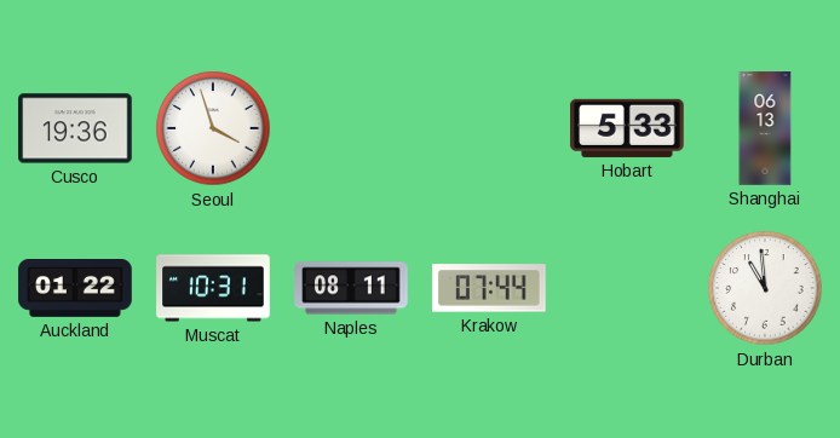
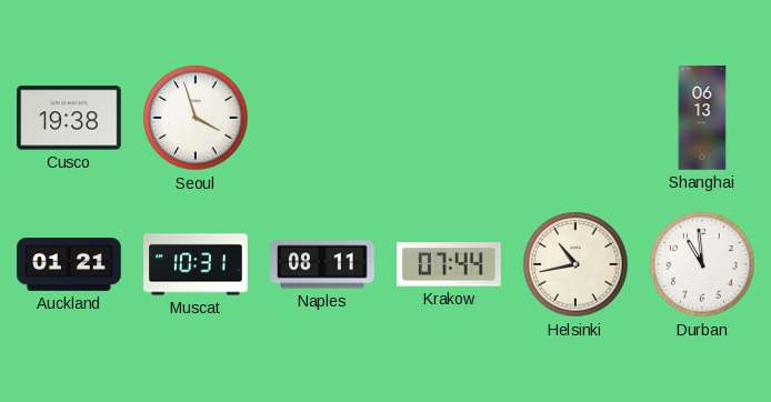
Cusco: 19:36 -> 19:38
Hobart: 5:33 -> none
Auckland: 01:22 -> 01:21
Helsinki: none -> 10:43
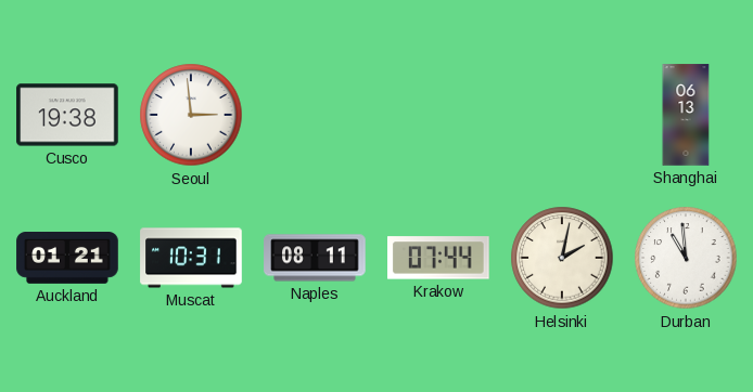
Seoul: 3:57 -> 2:59
Helsinki: 10:43 -> 2:02
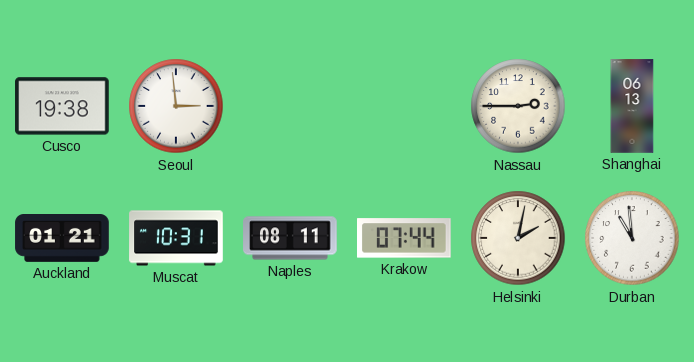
Nassau: none -> 2:45
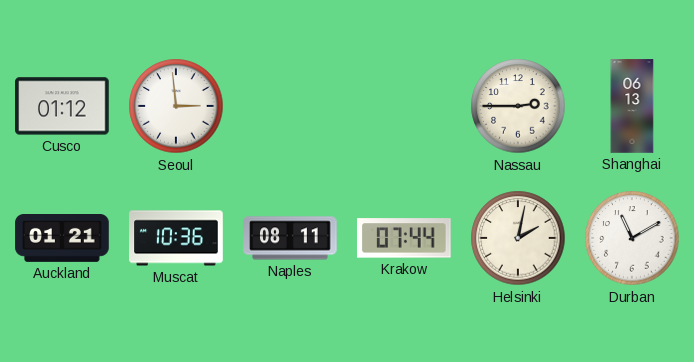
Cusco: 19:38 -> 01:12
Muscat: 10:31 -> 10:36
Durban: 10:59 -> 11:10
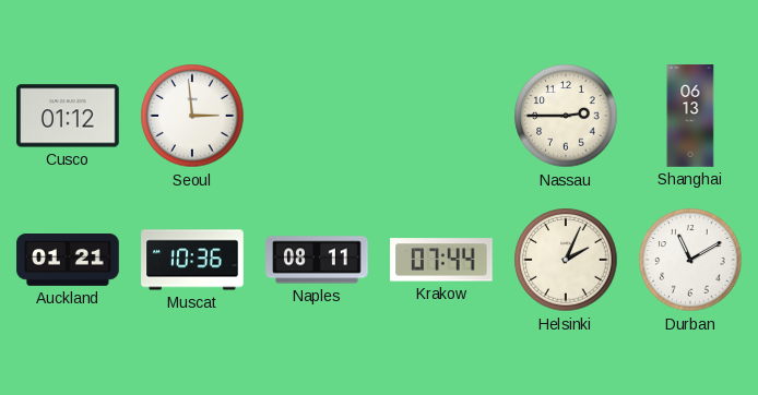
Helsinki: 2:02 -> 2:04
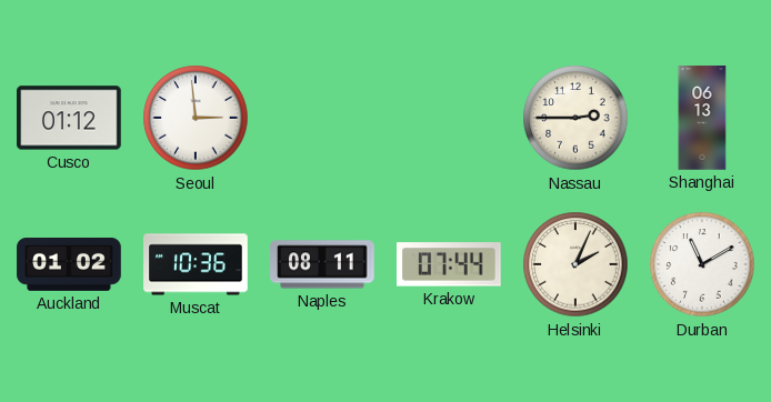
Auckland: 01:21 -> 01:02
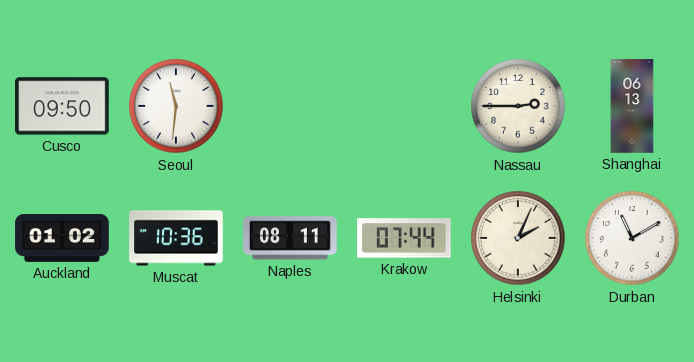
Cusco: 01:12 -> 09:50
Seoul: 2:59 -> 11:31
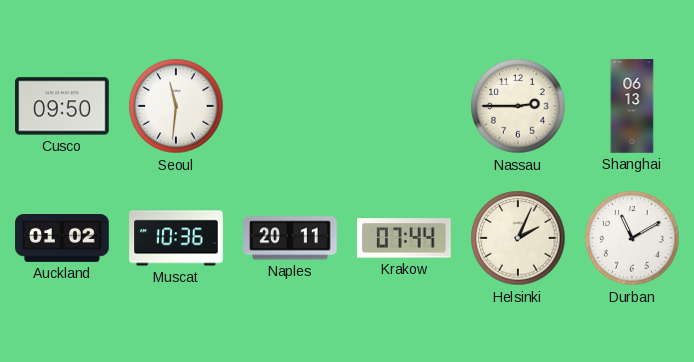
Naples: 08:11 -> 20:11
